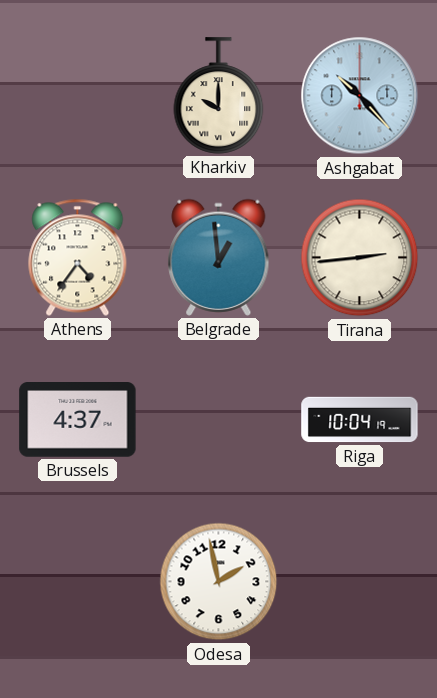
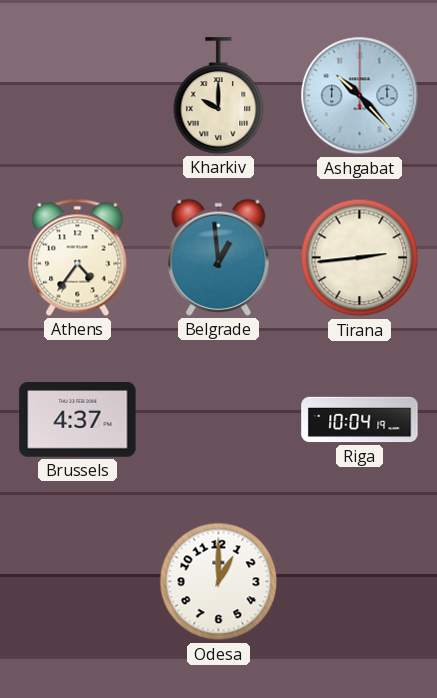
Odesa: 1:58 -> 1:00
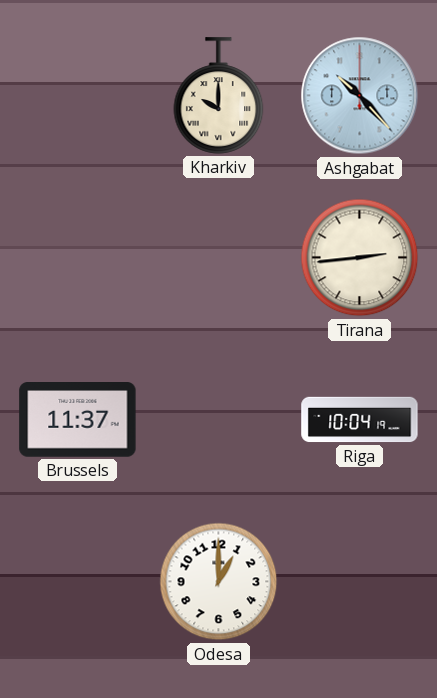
Athens: 4:36 -> none
Belgrade: 12:59 -> none
Brussels: 4:37 -> 11:37
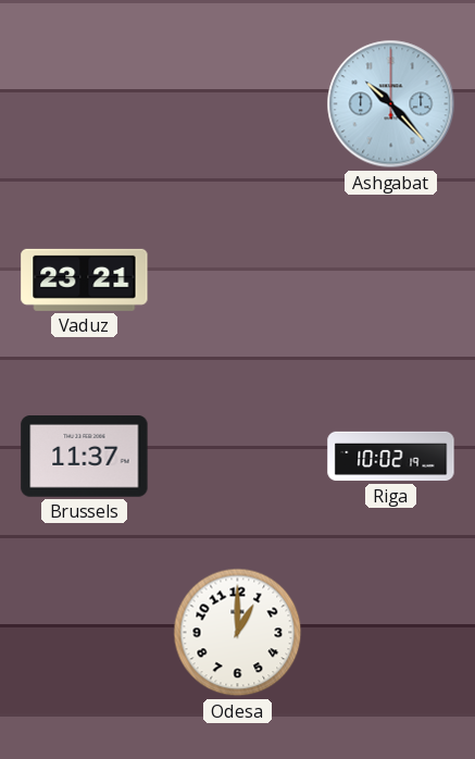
Kharkiv: 10:00 -> none
Vaduz: none -> 23:21
Tirana: 2:44 -> none
Riga: 10:04 -> 10:02
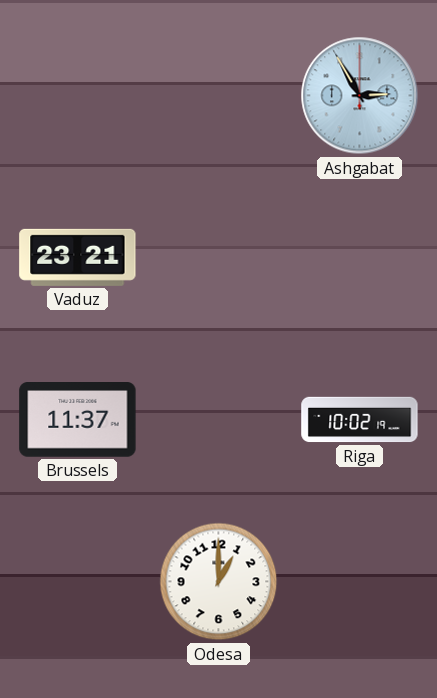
Ashgabat: 10:23 -> 2:55
